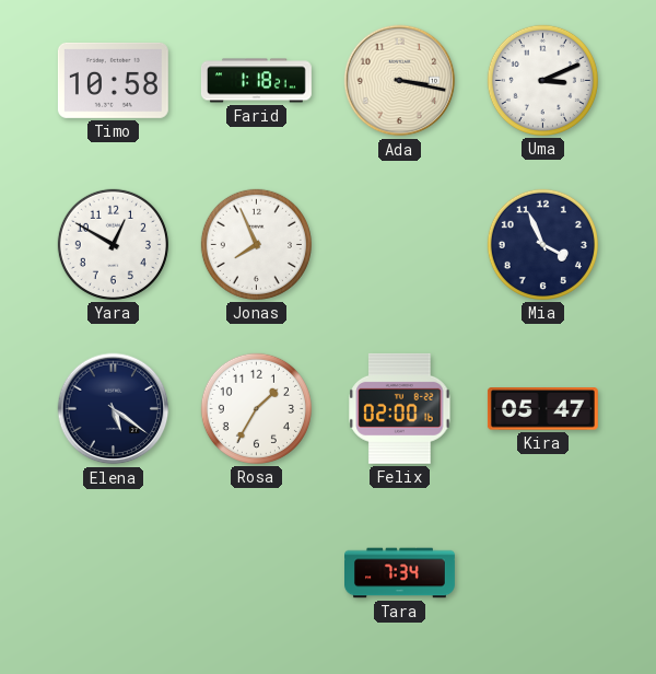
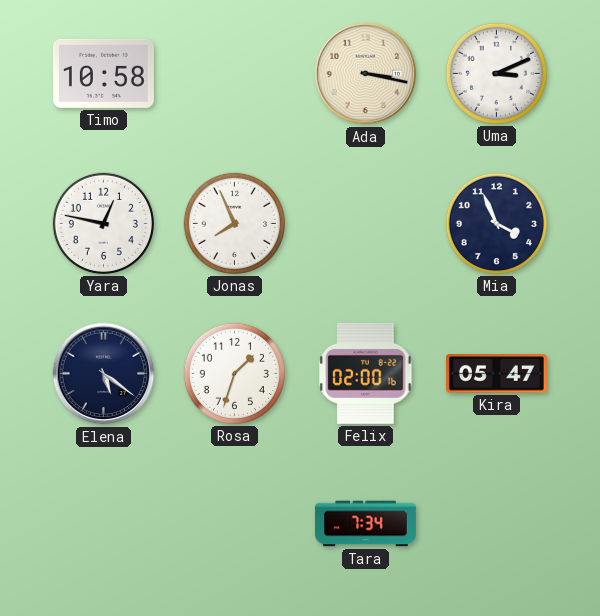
Farid: 1:18 -> none
Yara: 12:50 -> 12:47
Rosa: 1:35 -> 1:33
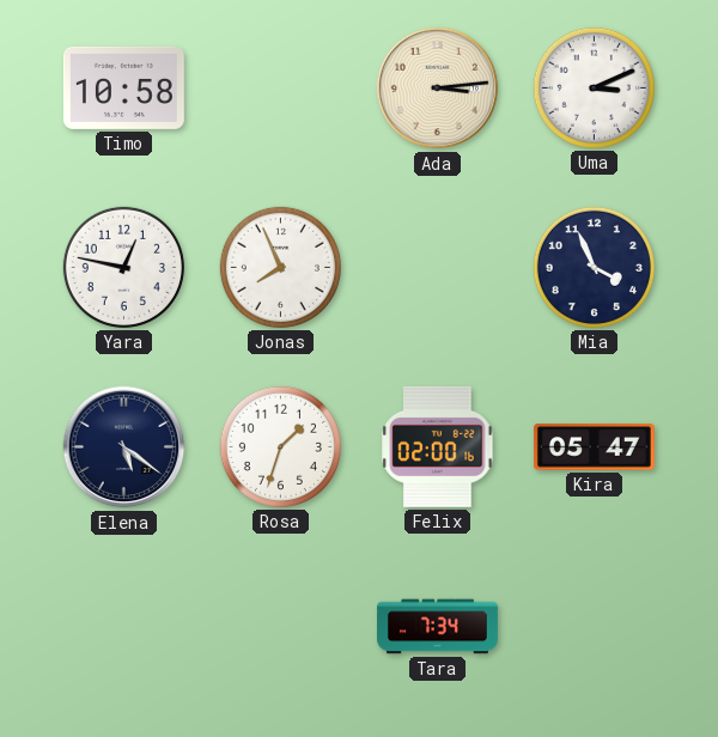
Ada: 3:17 -> 3:14
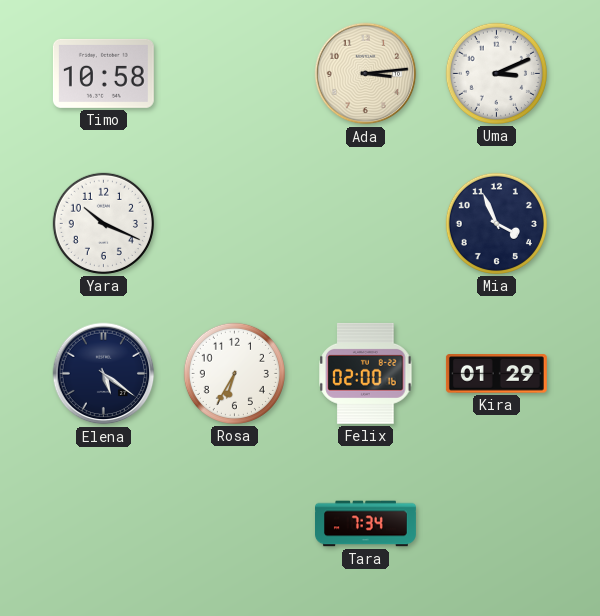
Yara: 12:47 -> 10:19
Jonas: 7:56 -> none
Rosa: 1:33 -> 6:35
Kira: 05:47 -> 01:29
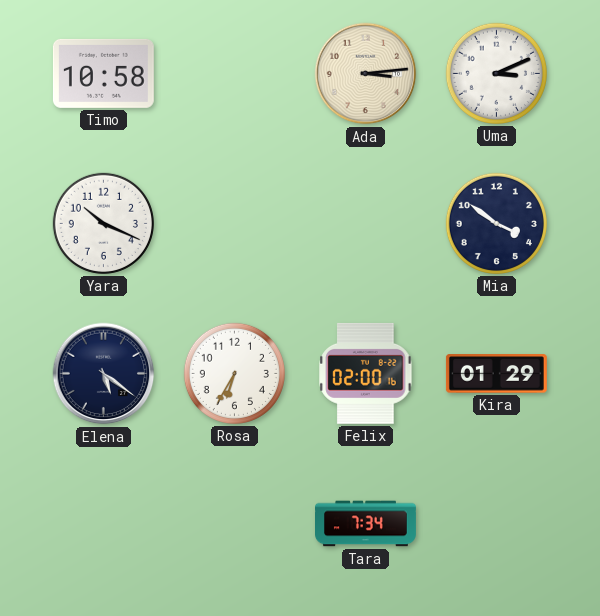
Mia: 3:56 -> 3:51
